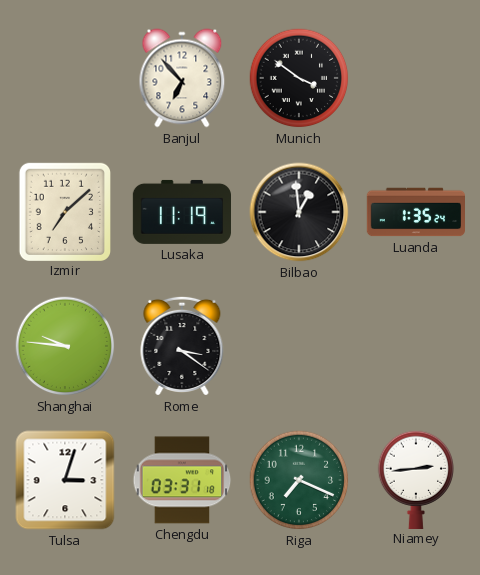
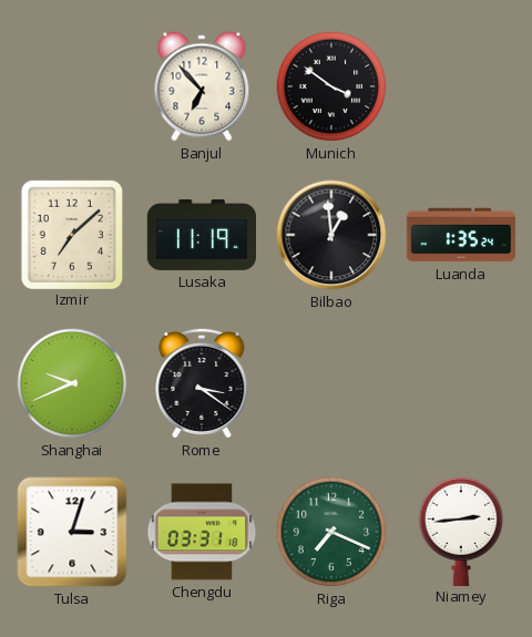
Shanghai: 9:46 -> 9:41
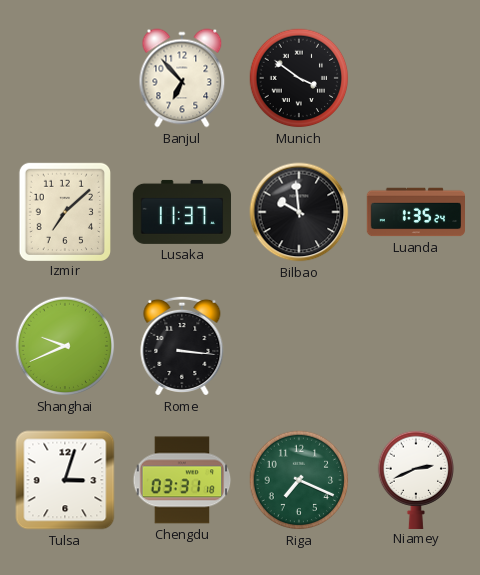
Lusaka: 11:19 -> 11:37
Bilbao: 12:59 -> 9:59
Rome: 3:21 -> 3:16
Niamey: 2:44 -> 2:41
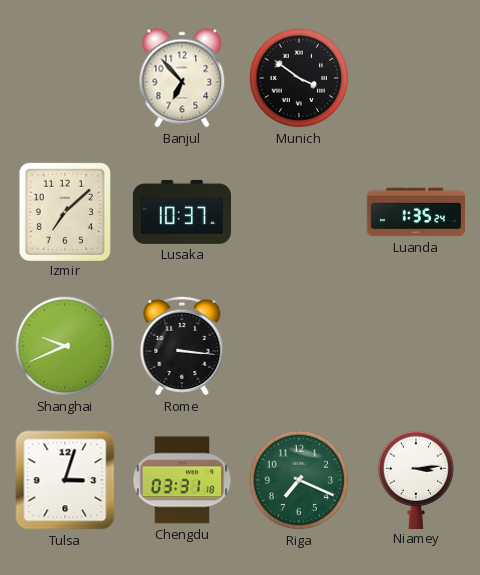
Lusaka: 11:37 -> 10:37
Bilbao: 9:59 -> none
Niamey: 2:41 -> 3:14
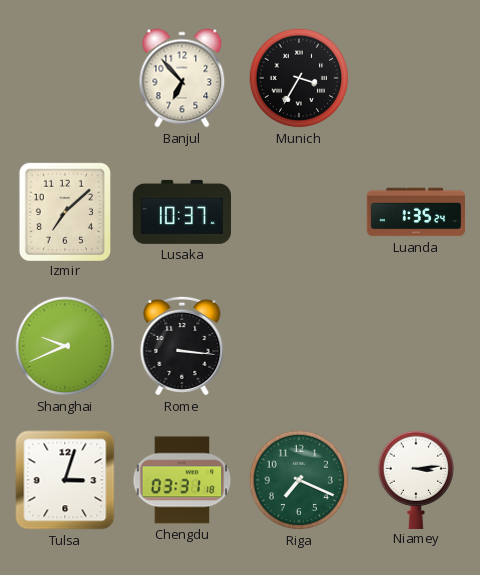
Munich: 3:51 -> 3:35
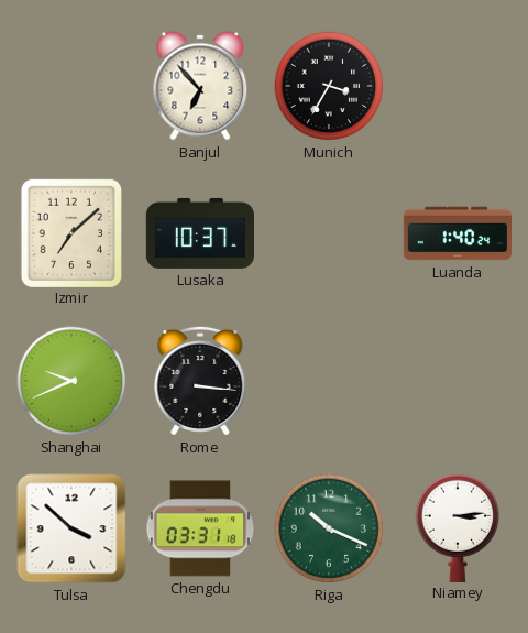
Luanda: 1:35 -> 1:40
Tulsa: 3:03 -> 3:52
Riga: 7:19 -> 10:19
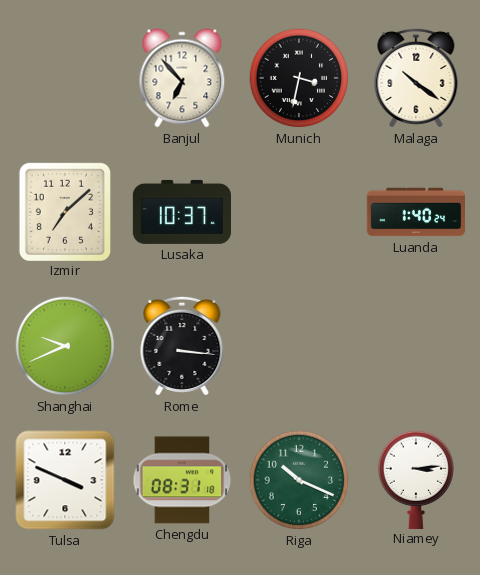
Munich: 3:35 -> 3:32
Malaga: none -> 10:21
Tulsa: 3:52 -> 3:49
Chengdu: 03:31 -> 08:31
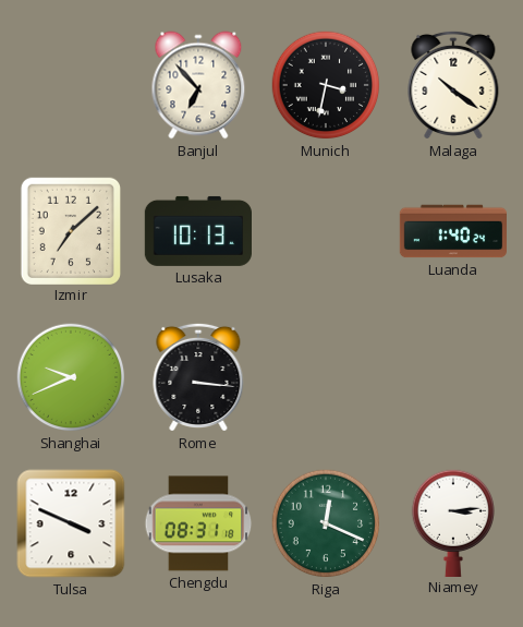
Lusaka: 10:37 -> 10:13
Riga: 10:19 -> 12:19
